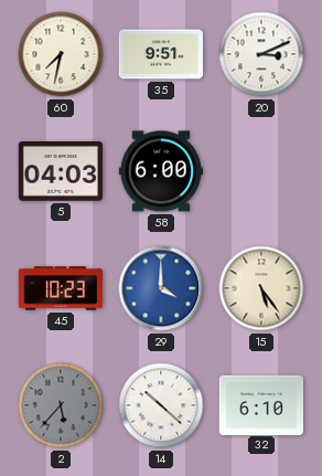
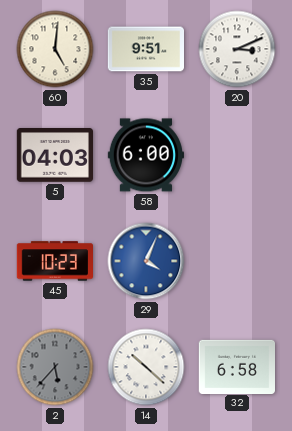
60: 7:32 -> 5:01
29: 4:00 -> 4:04
15: 5:24 -> none
32: 6:10 -> 6:58
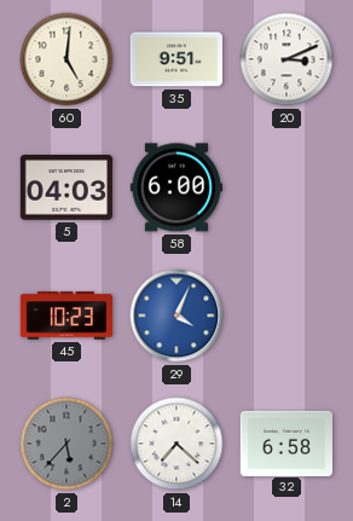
14: 10:22 -> 7:22
